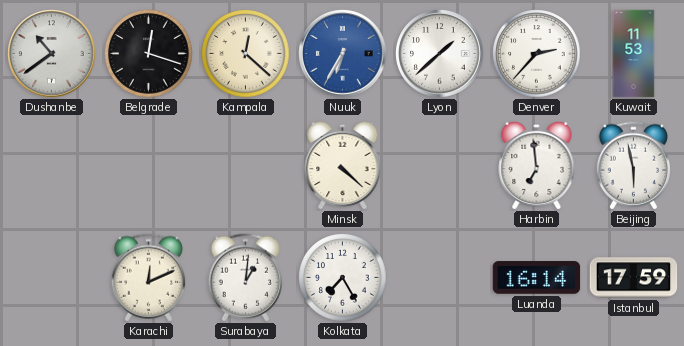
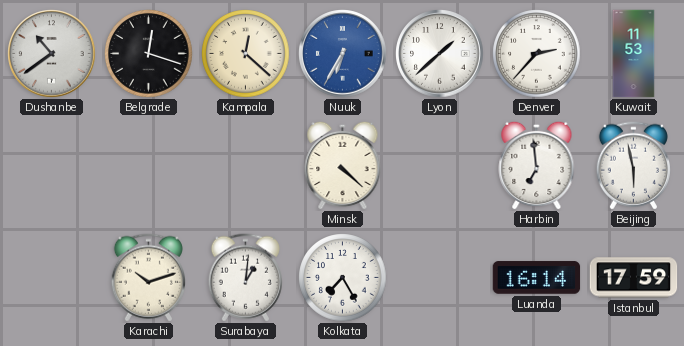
Karachi: 12:11 -> 10:12
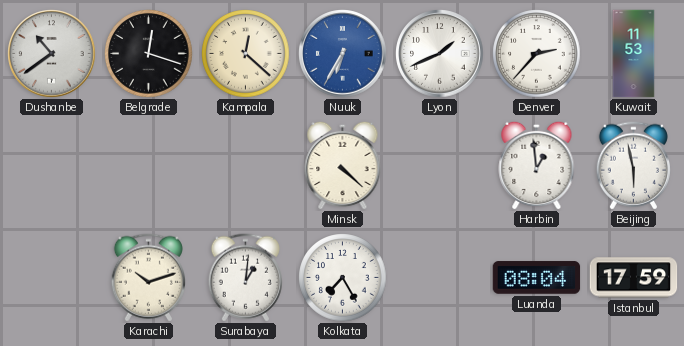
Lyon: 1:38 -> 1:41
Harbin: 6:59 -> 12:59
Luanda: 16:14 -> 08:04
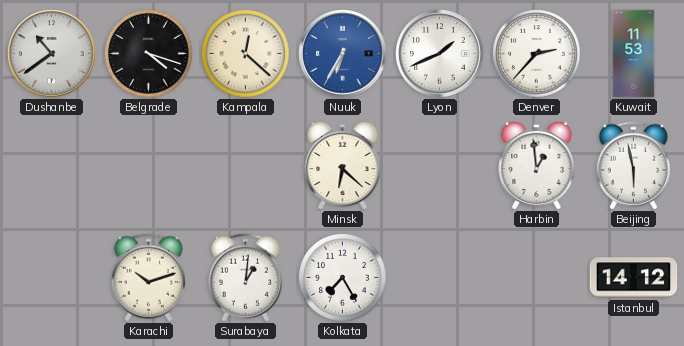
Belgrade: 12:18 -> 4:18
Minsk: 4:22 -> 6:22
Luanda: 08:04 -> none
Istanbul: 17:59 -> 14:12
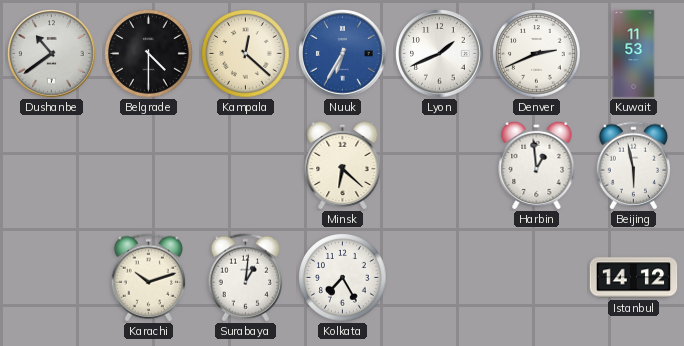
Belgrade: 4:18 -> 4:30
Denver: 2:37 -> 2:41
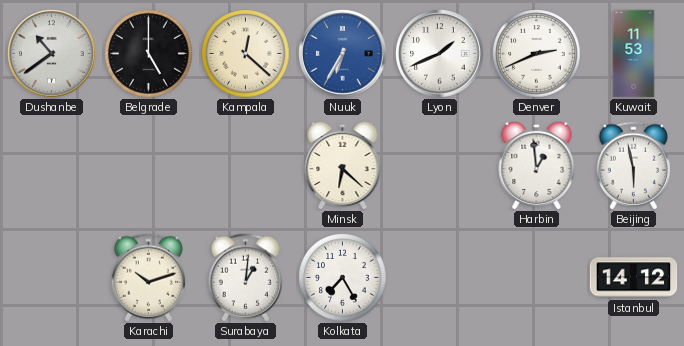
Belgrade: 4:30 -> 5:00
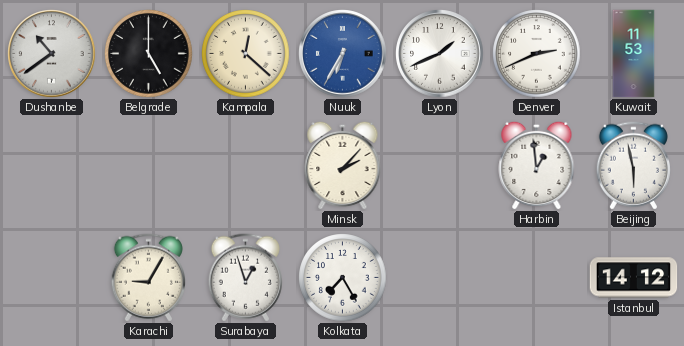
Minsk: 6:22 -> 2:07
Karachi: 10:12 -> 9:05
Surabaya: 1:01 -> 12:57
